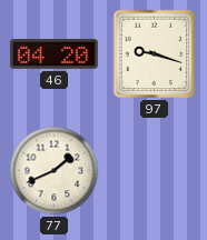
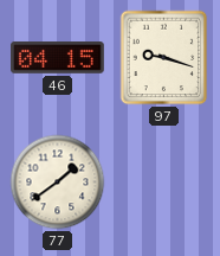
46: 04:20 -> 04:15
77: 1:41 -> 1:39
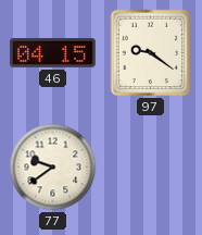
97: 9:18 -> 9:21
77: 1:39 -> 9:39
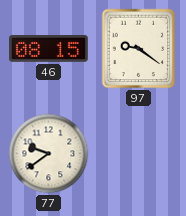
46: 04:15 -> 08:15
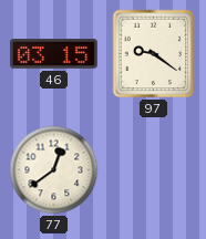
46: 08:15 -> 03:15
77: 9:39 -> 12:39
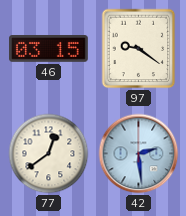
42: none -> 2:29
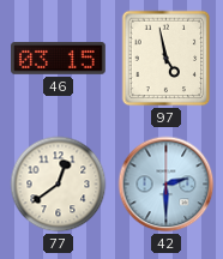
97: 9:21 -> 4:58
42: 2:29 -> 2:30
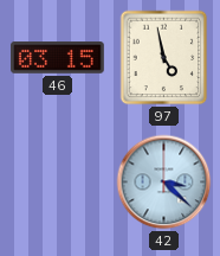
77: 12:39 -> none
42: 2:30 -> 3:22
